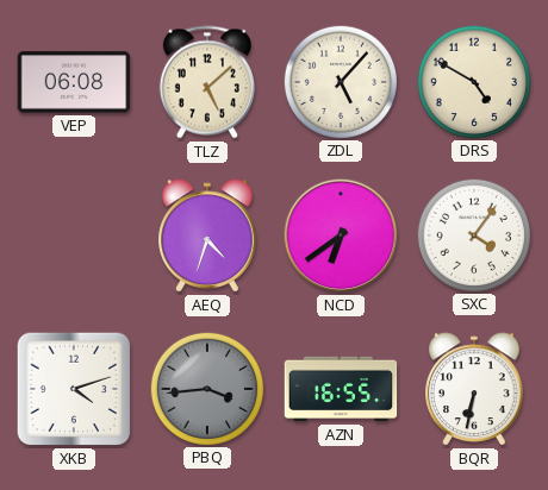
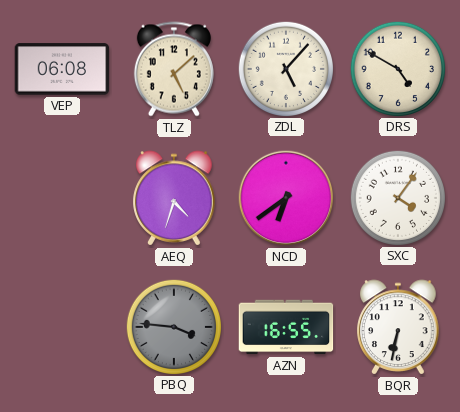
XKB: 4:12 -> none
PBQ: 3:44 -> 3:46
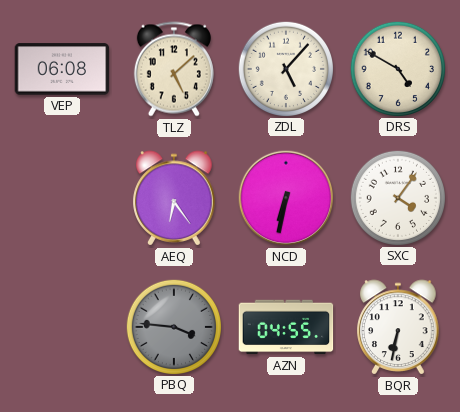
AEQ: 4:33 -> 6:24
NCD: 6:39 -> 6:32
AZN: 16:55 -> 04:55
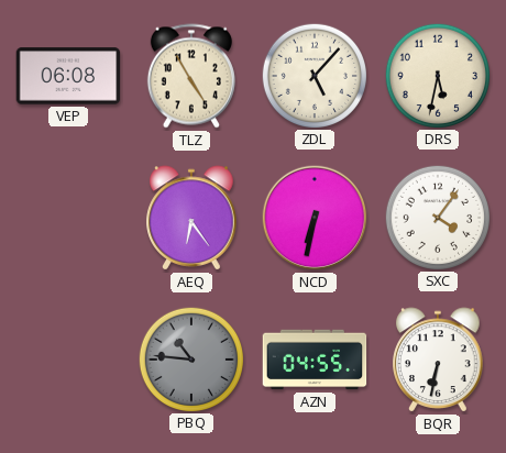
TLZ: 5:08 -> 4:55
DRS: 4:50 -> 5:32
PBQ: 3:46 -> 10:46
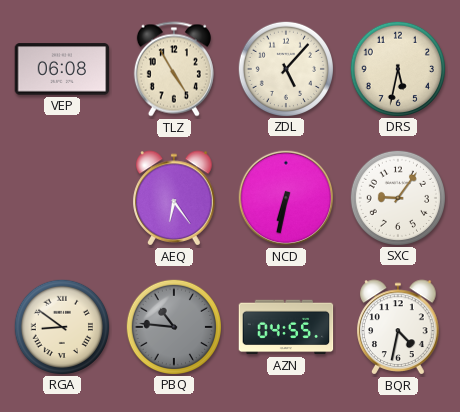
SXC: 4:06 -> 9:06
RGA: none -> 8:51
BQR: 6:32 -> 4:32
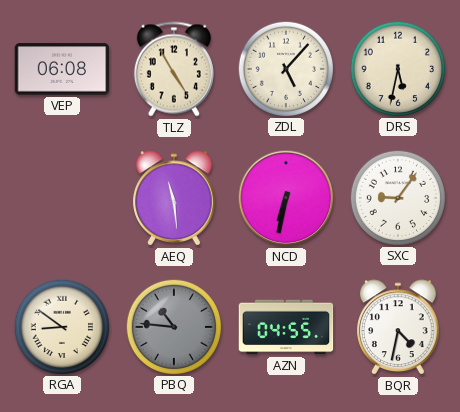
AEQ: 6:24 -> 11:29
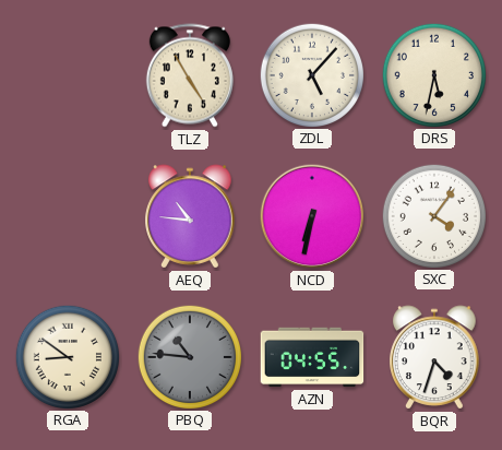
VEP: 06:08 -> none
AEQ: 11:29 -> 10:46
SXC: 9:06 -> 4:06
BQR: 4:32 -> 4:33
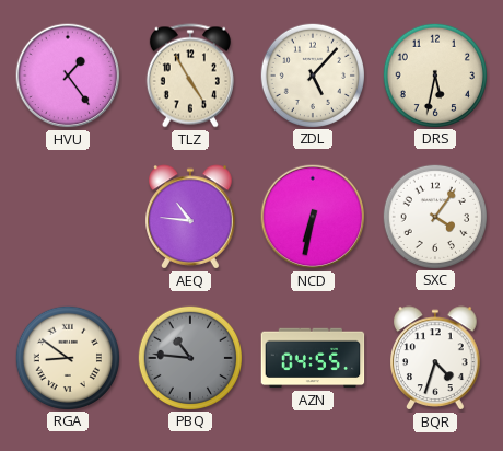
HVU: none -> 1:24
